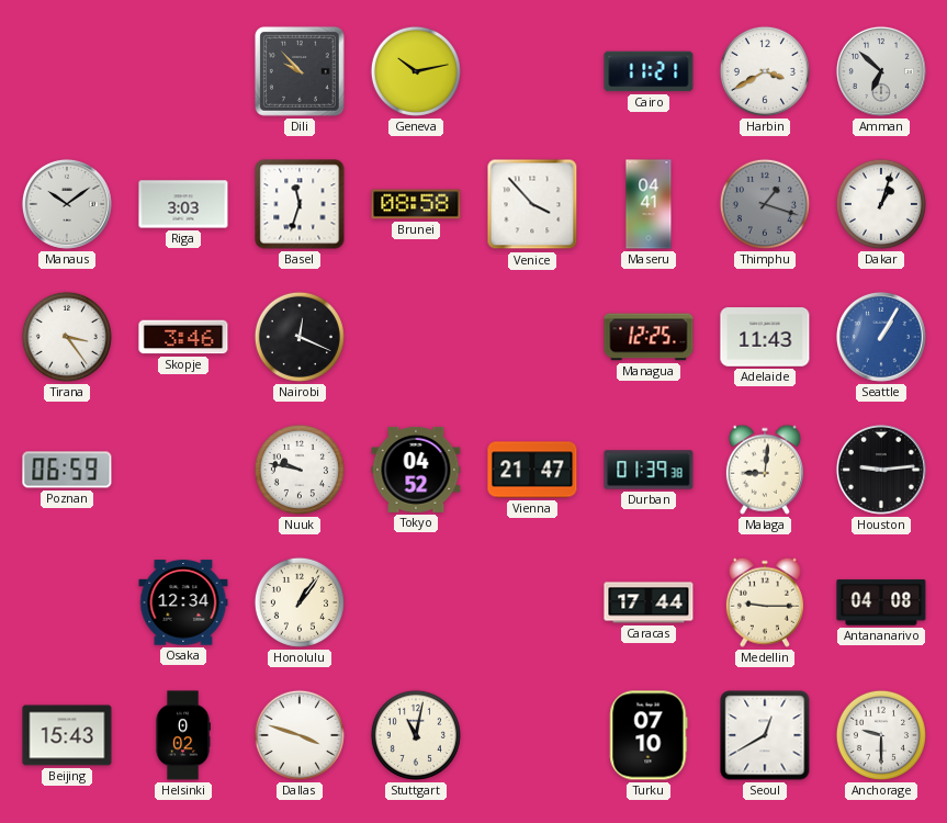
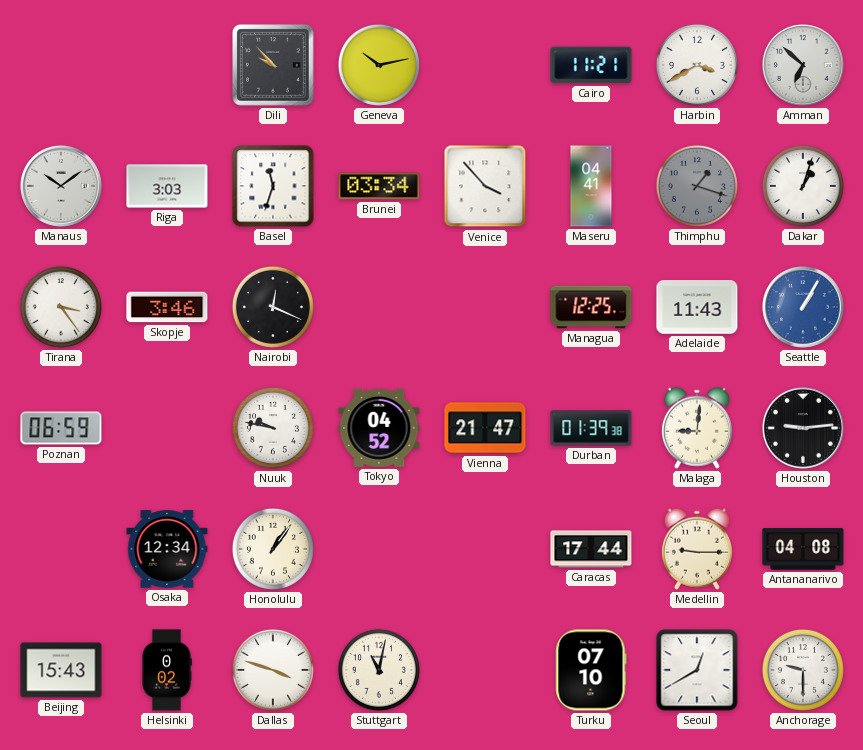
Brunei: 08:58 -> 03:34
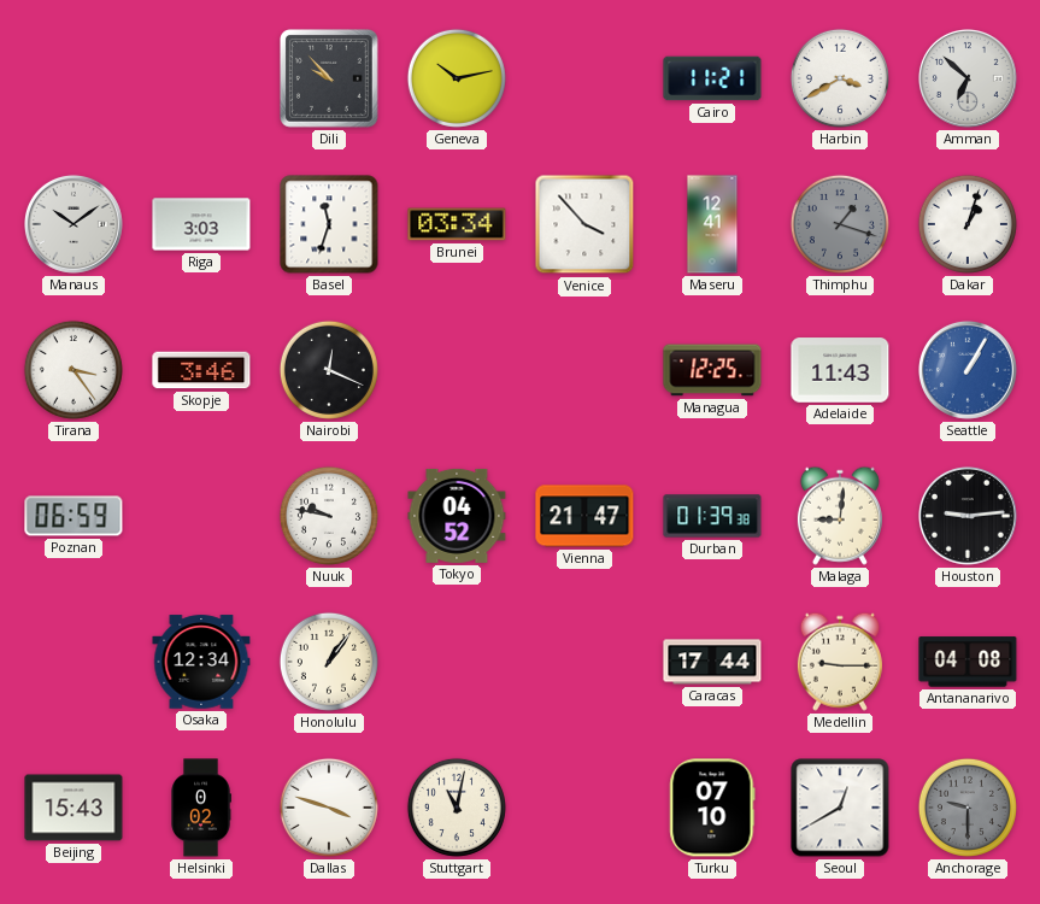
Maseru: 04:41 -> 12:41
Anchorage dial: white -> grey
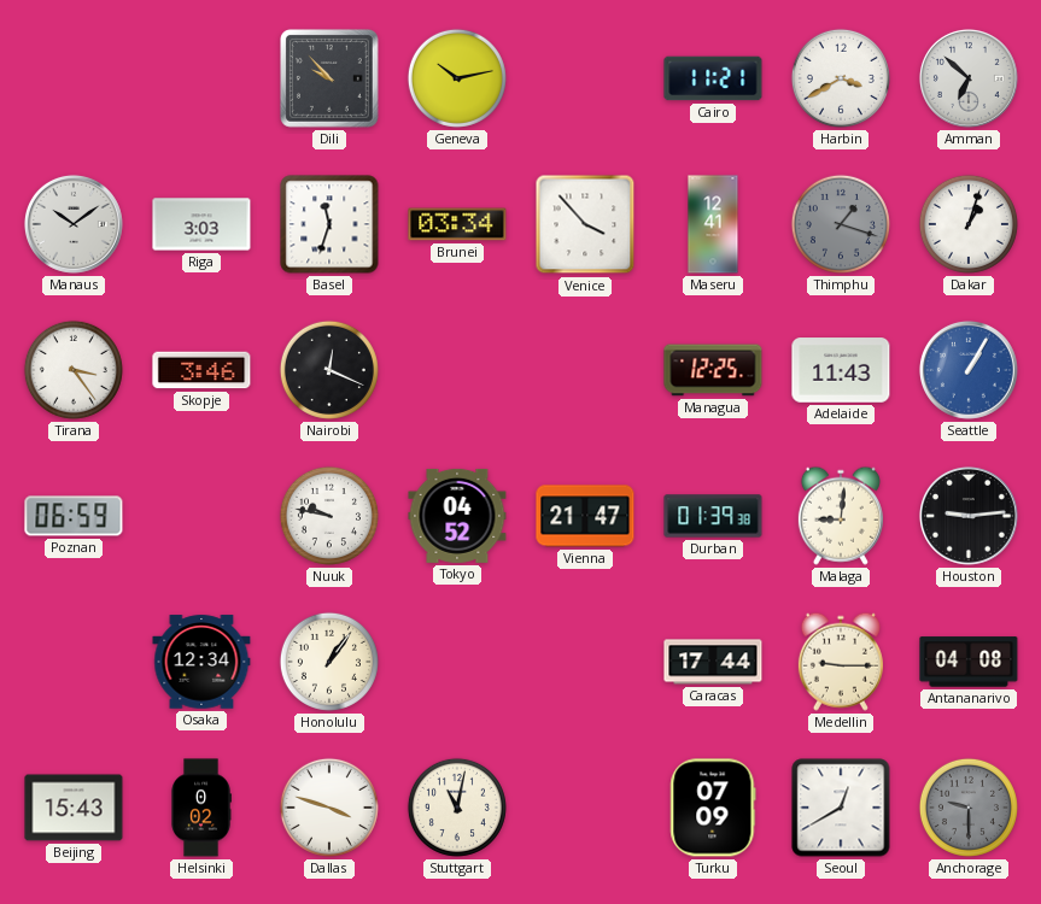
Turku: 07:10 -> 07:09
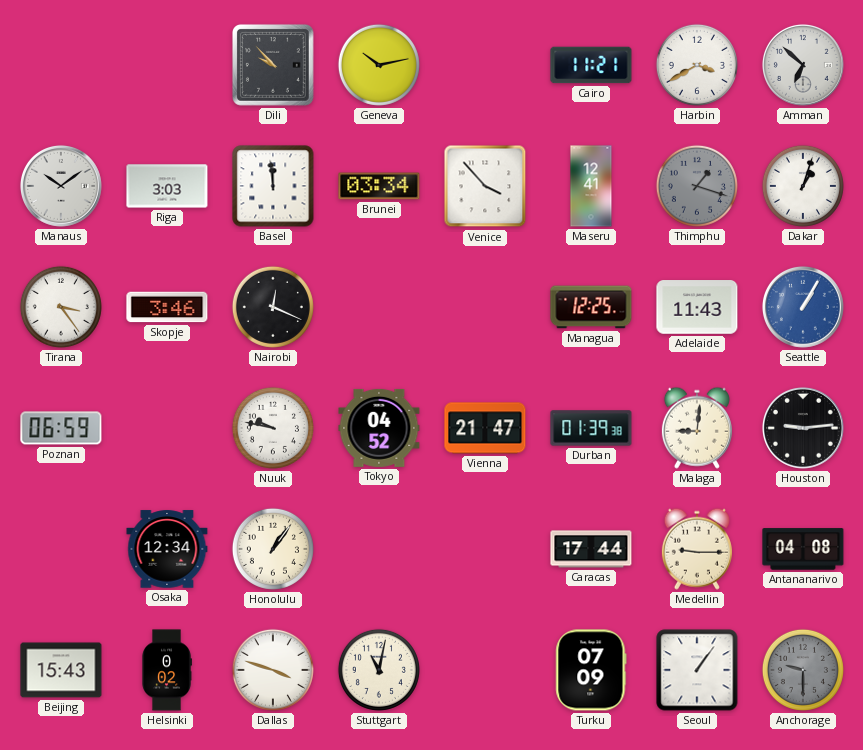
Basel: 11:33 -> 11:59
Seoul: 12:40 -> 1:06
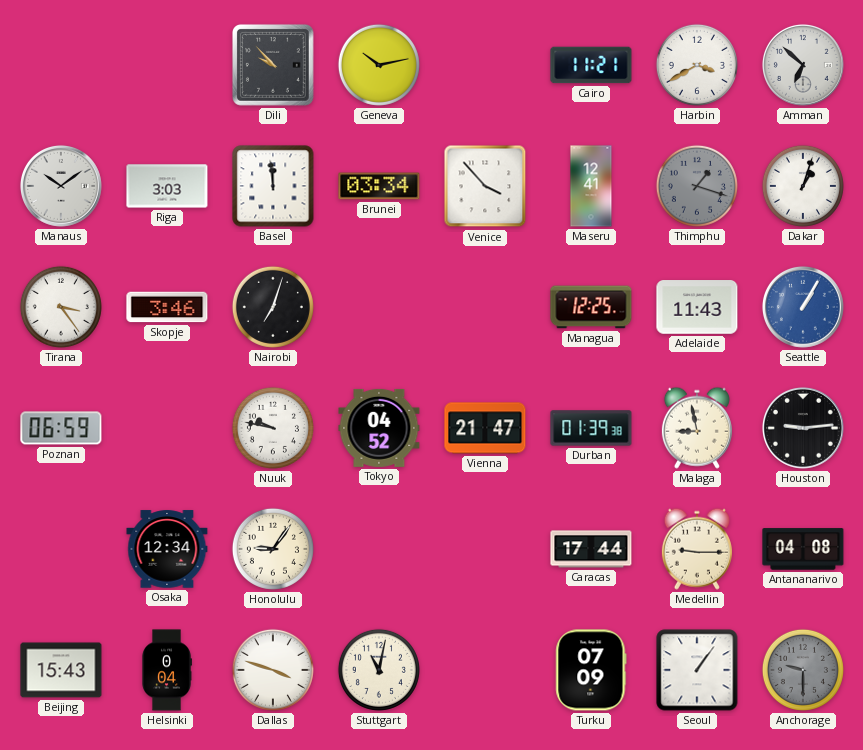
Nairobi: 12:19 -> 7:03
Malaga: 9:01 -> 8:58
Honolulu: 1:06 -> 9:06
Helsinki: 0:02 -> 0:04
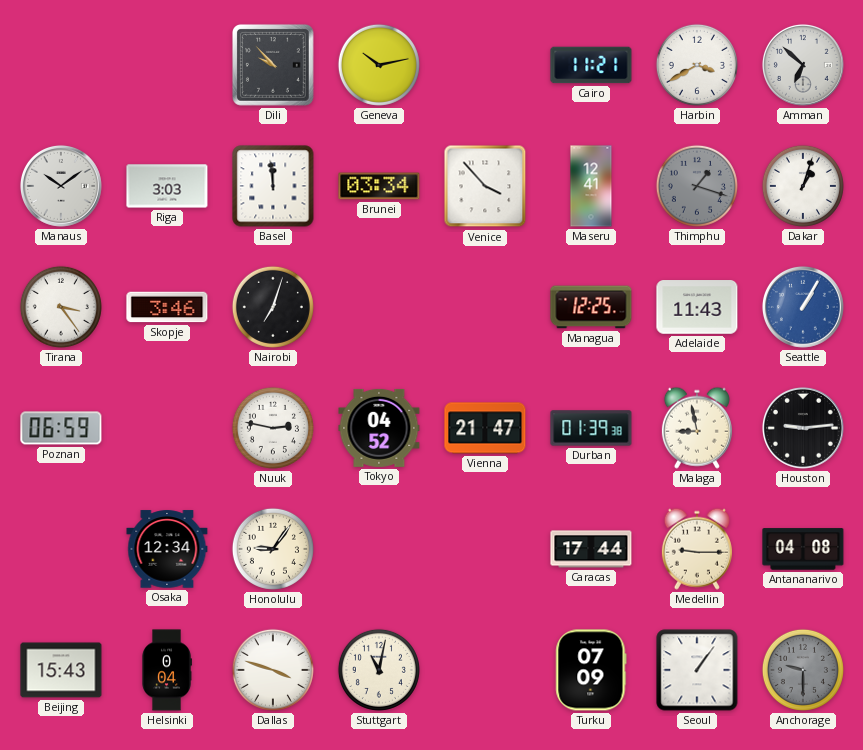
Nuuk: 9:47 -> 2:47
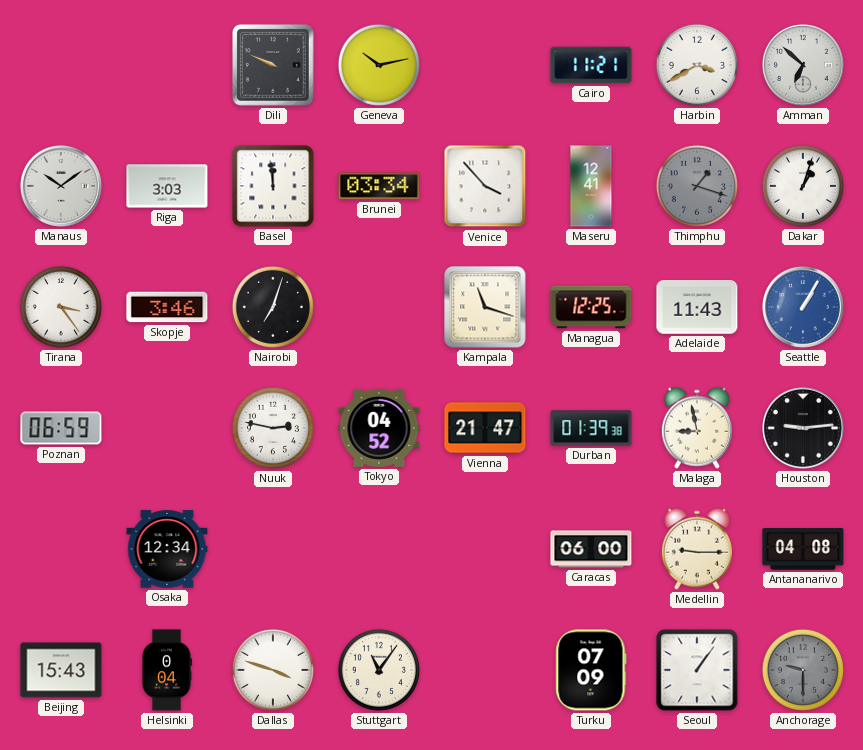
Dili: 9:53 -> 9:49
Kampala: none -> 11:18
Honolulu: 9:06 -> none
Caracas: 17:44 -> 06:00
Stuttgart: 11:02 -> 11:06
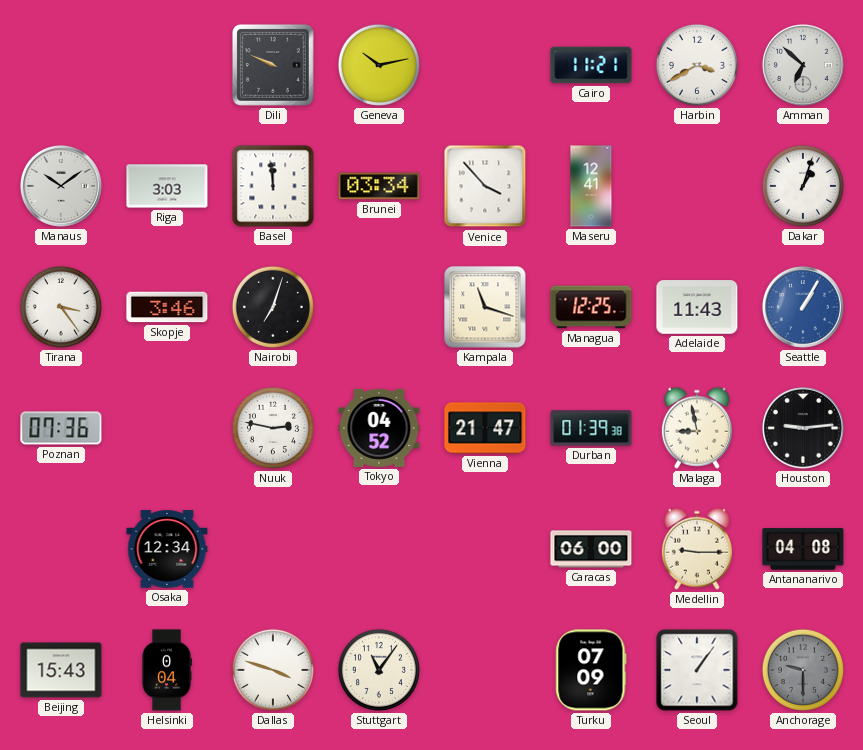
Thimphu: 1:18 -> none
Poznan: 06:59 -> 07:36
